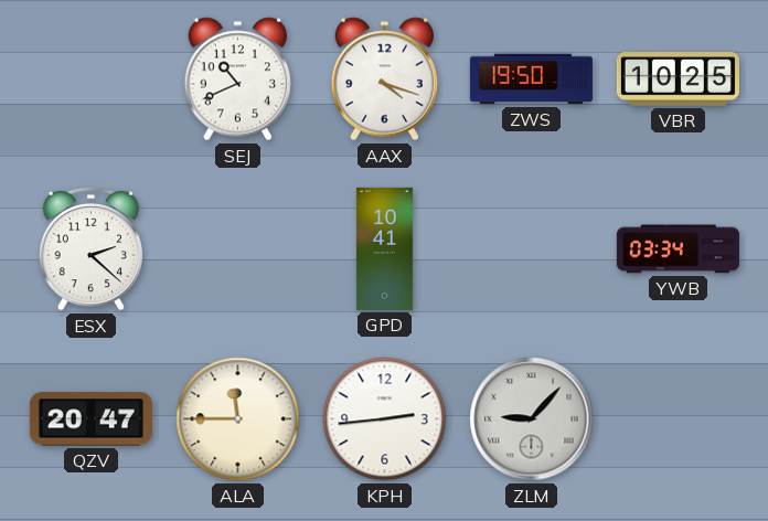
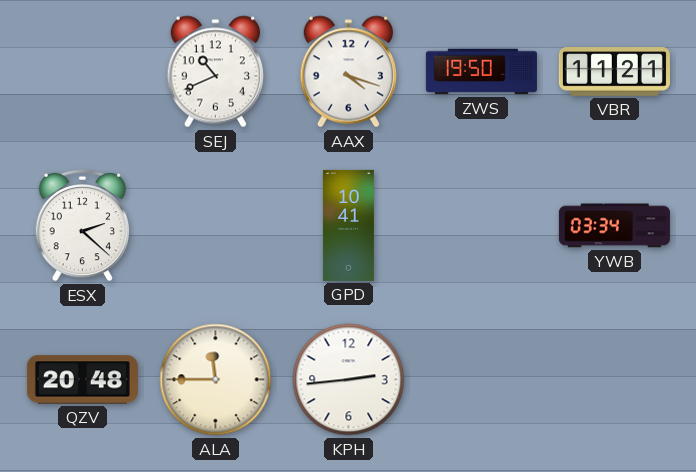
VBR: 10:25 -> 11:21
QZV: 20:47 -> 20:48
ZLM: 9:07 -> none
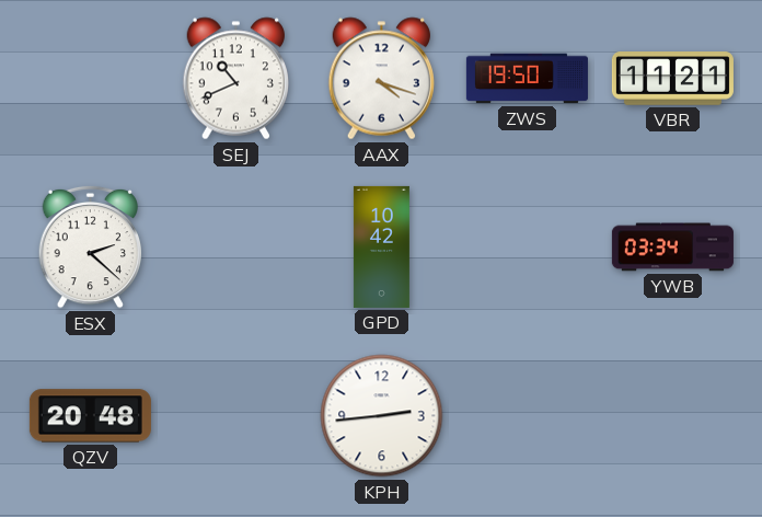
GPD: 10:41 -> 10:42
ALA: 11:45 -> none
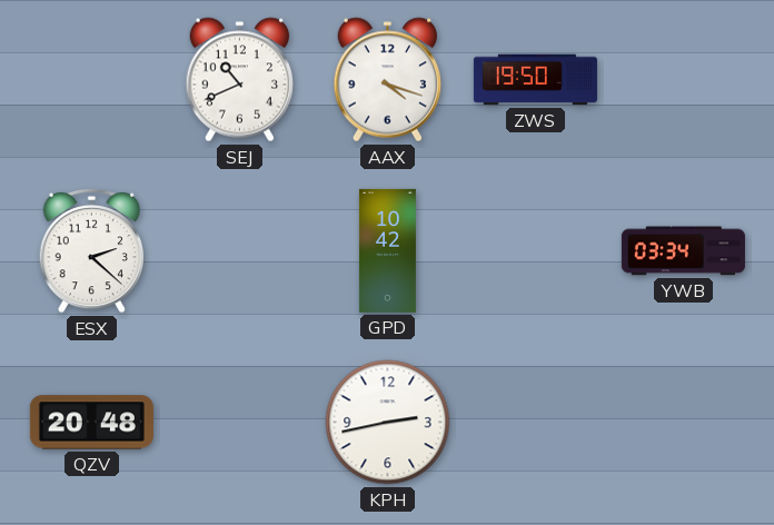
VBR: 11:21 -> none
KPH: 2:44 -> 2:43
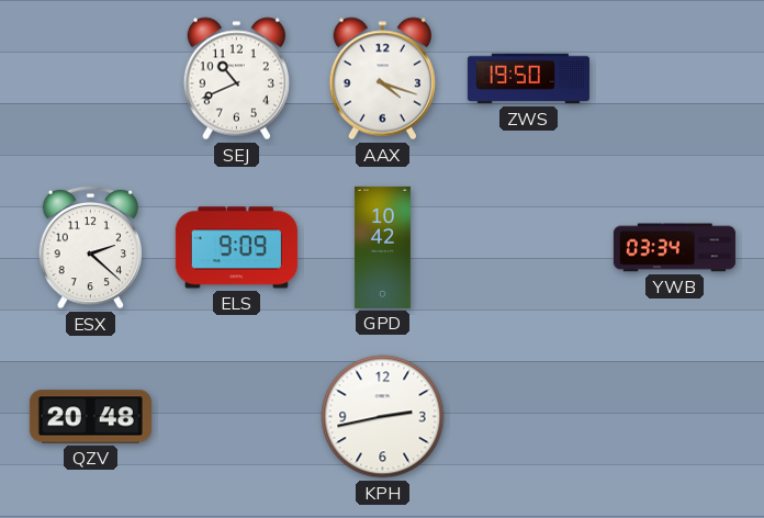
ELS: none -> 9:09
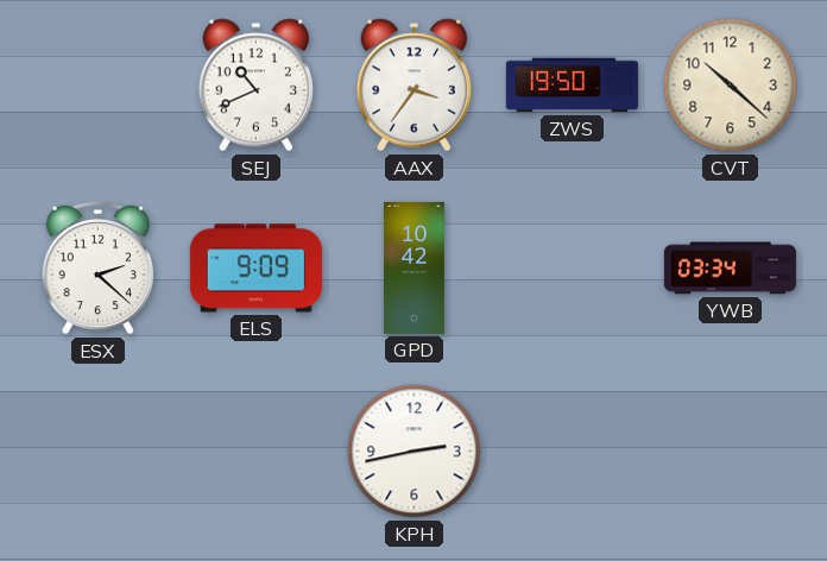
AAX: 4:18 -> 3:36
CVT: none -> 10:22
QZV: 20:48 -> none
